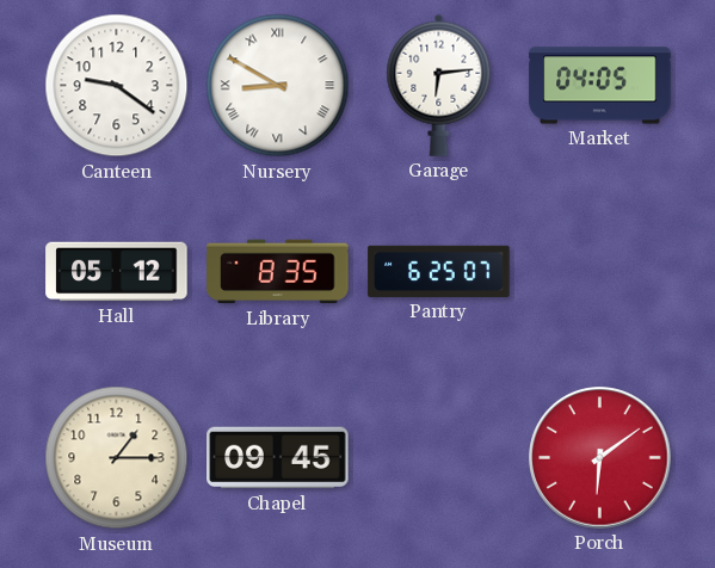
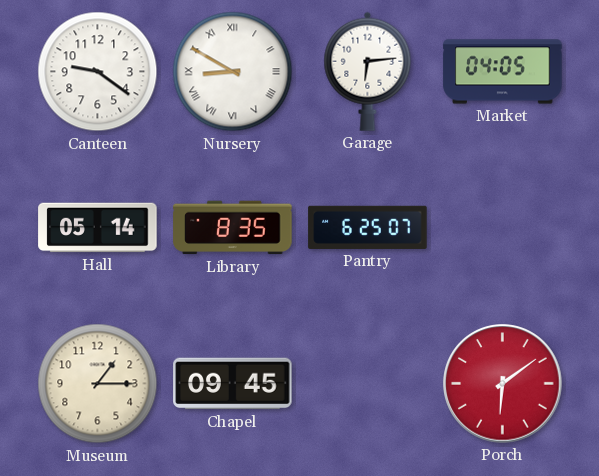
Hall: 05:12 -> 05:14
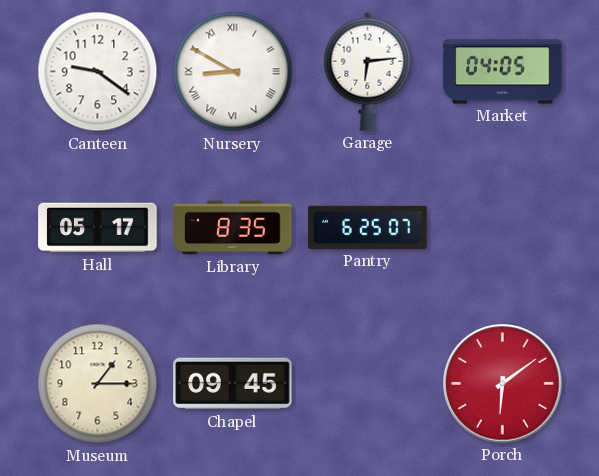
Hall: 05:14 -> 05:17
